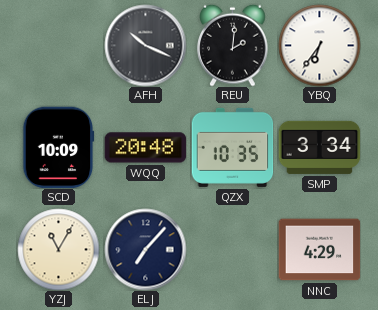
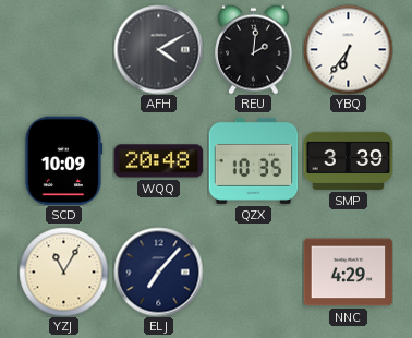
AFH: 10:19 -> 4:10
SMP: 3:34 -> 3:39
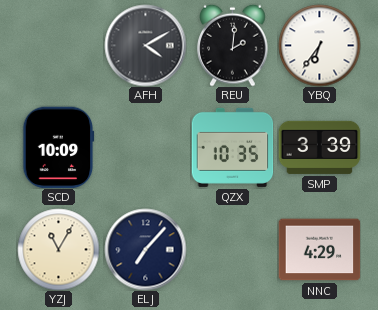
WQQ: 20:48 -> none
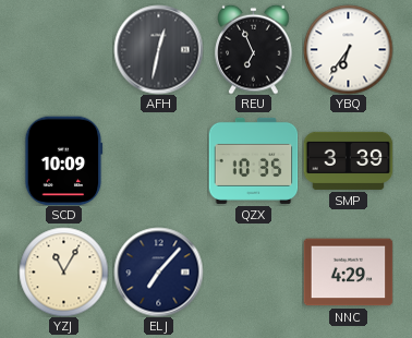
AFH: 4:10 -> 12:32
REU: 2:01 -> 6:56
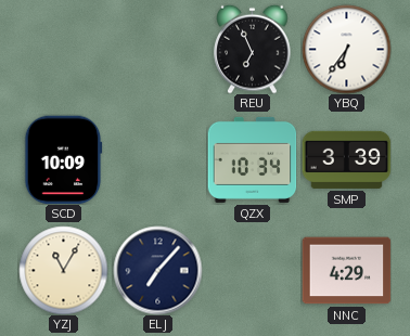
AFH: 12:32 -> none
QZX: 10:35 -> 10:34
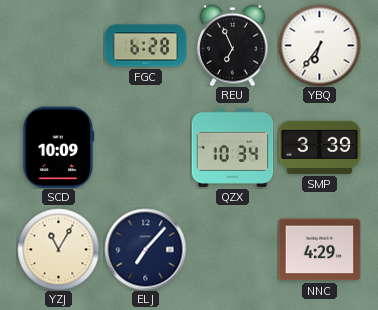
FGC: none -> 6:28
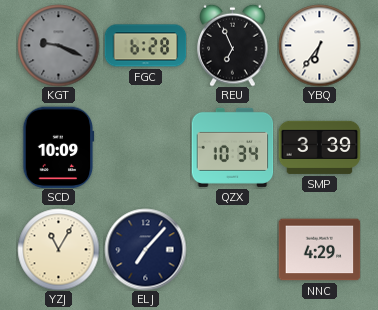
KGT: none -> 9:19
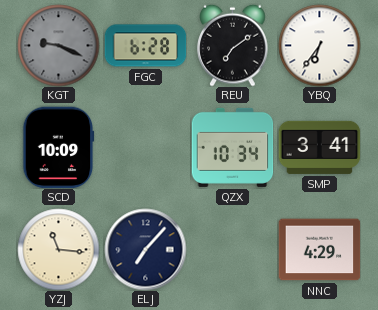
REU: 6:56 -> 7:09
SMP: 3:39 -> 3:41
YZJ: 11:05 -> 11:16
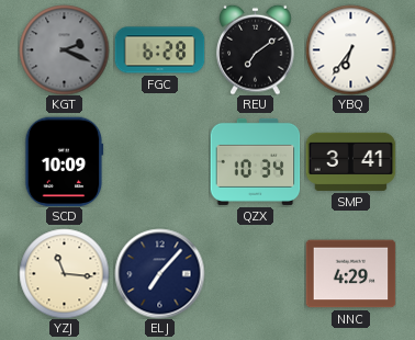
KGT: 9:19 -> 2:19
